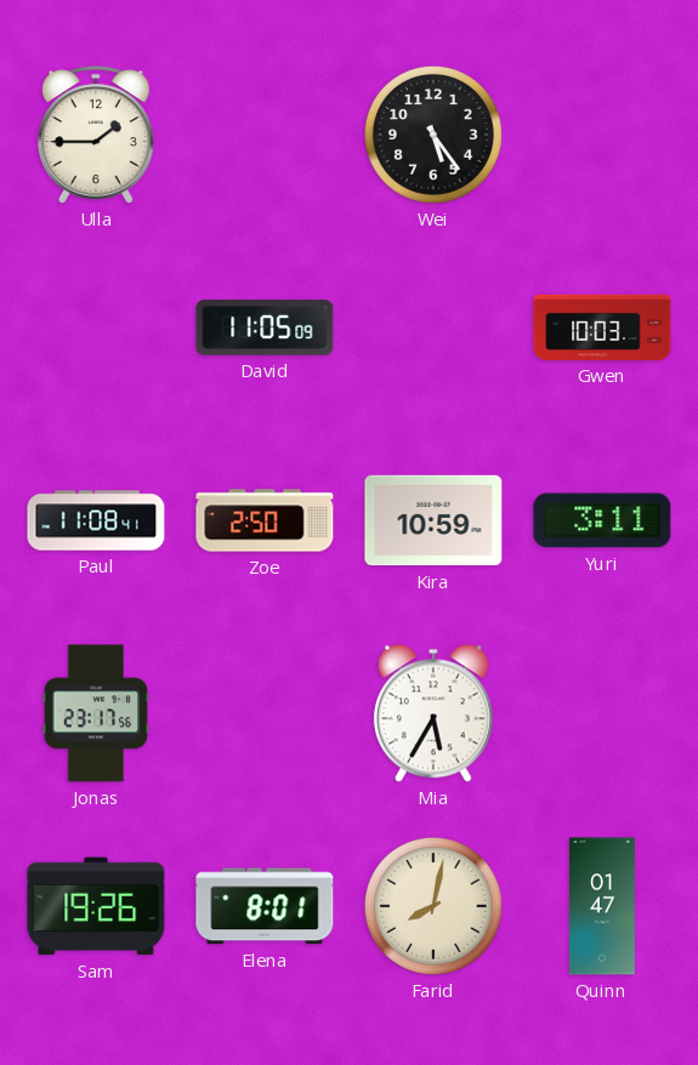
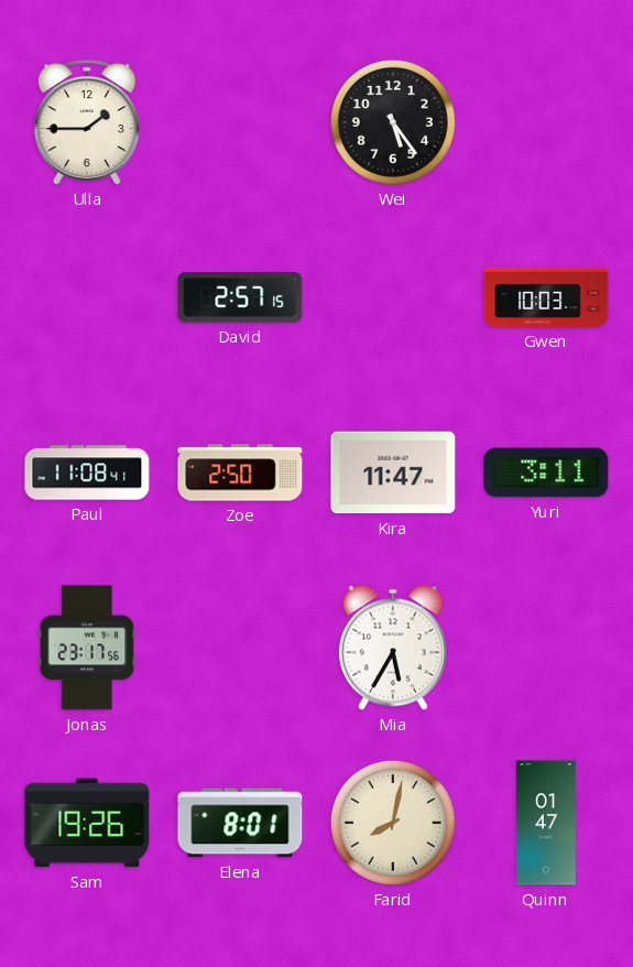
David: 11:05 -> 2:57
Kira: 10:59 -> 11:47
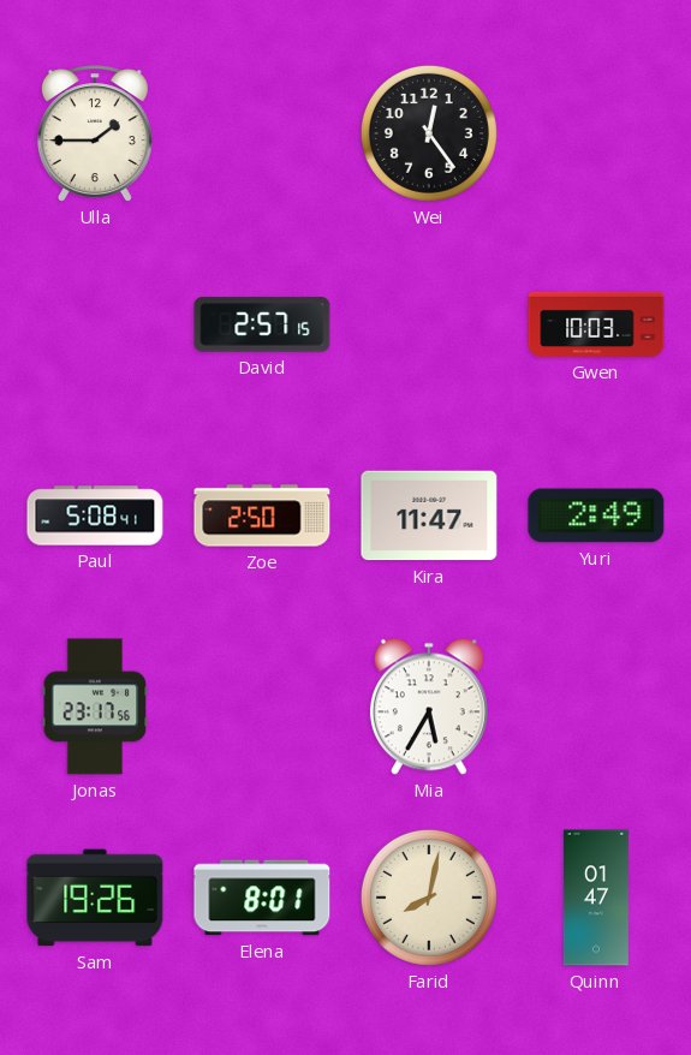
Wei: 5:24 -> 12:24
Paul: 11:08 -> 5:08
Yuri: 3:11 -> 2:49
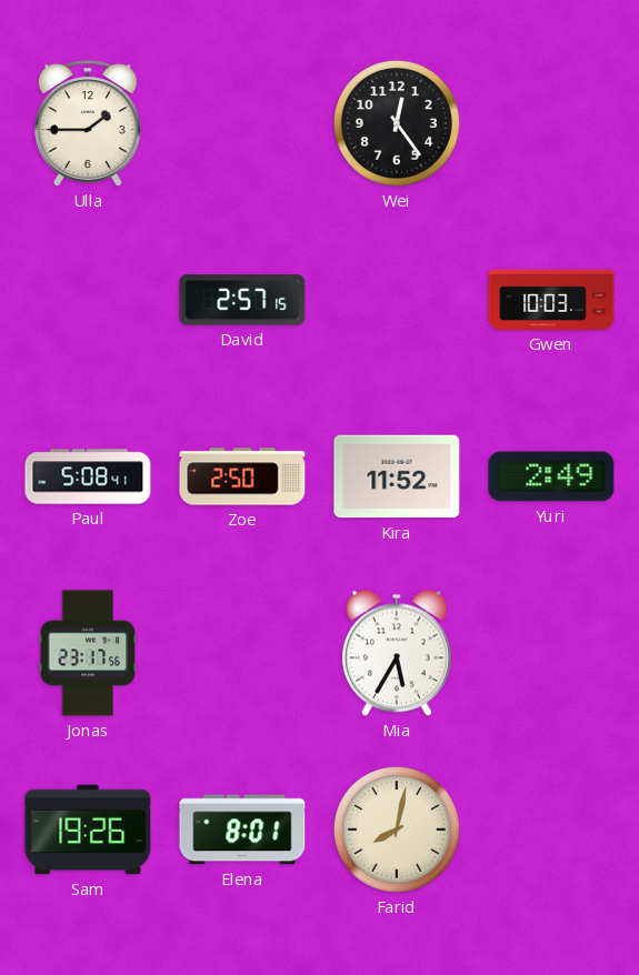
Kira: 11:47 -> 11:52
Quinn: 01:47 -> none
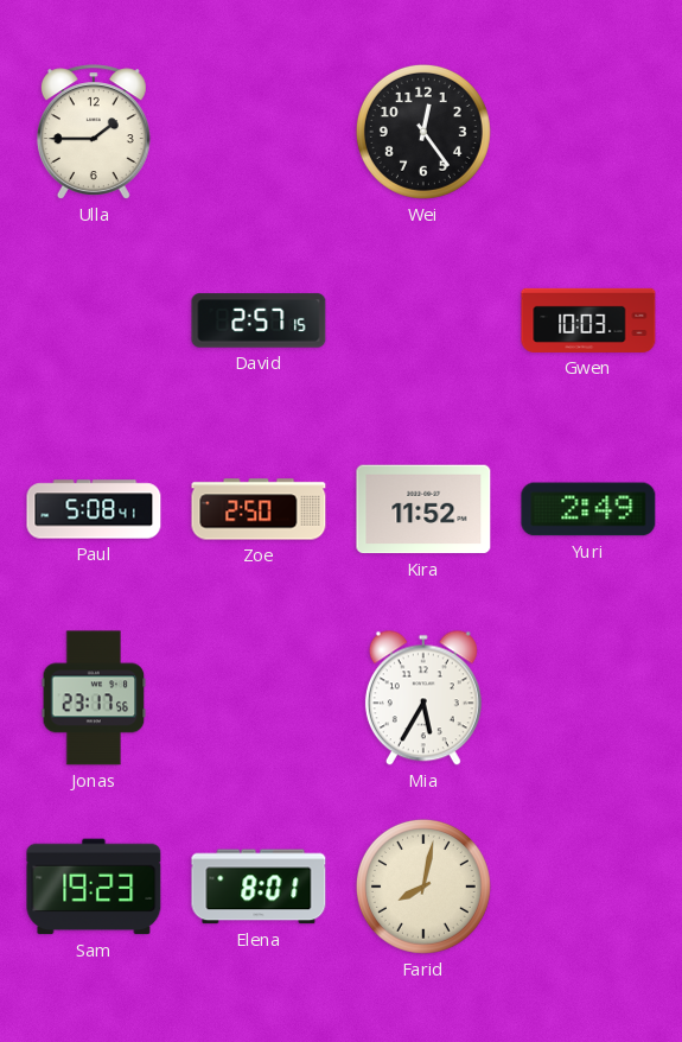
Sam: 19:26 -> 19:23
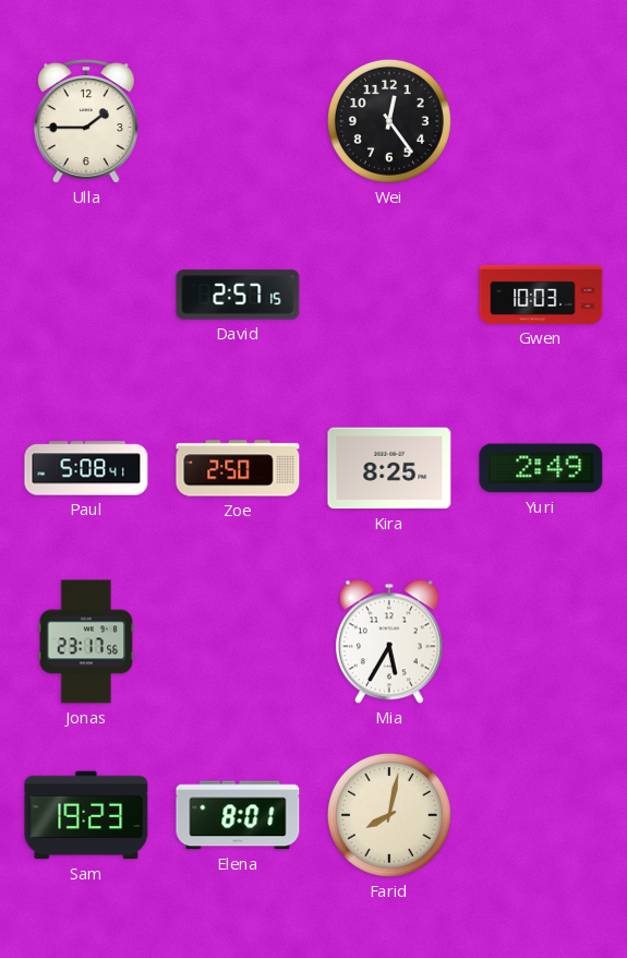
Kira: 11:52 -> 8:25
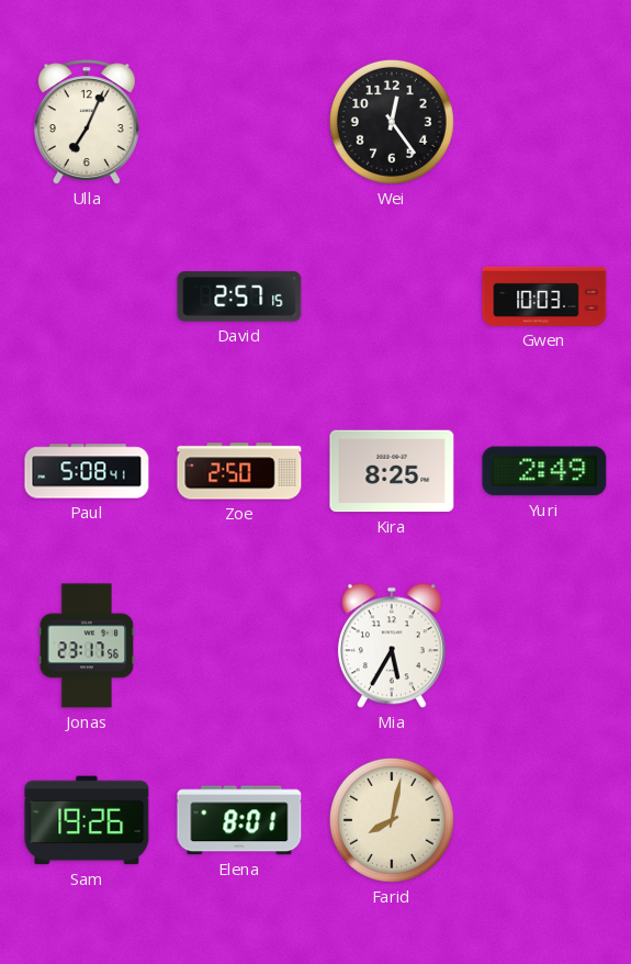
Ulla: 1:45 -> 7:04
Sam: 19:23 -> 19:26
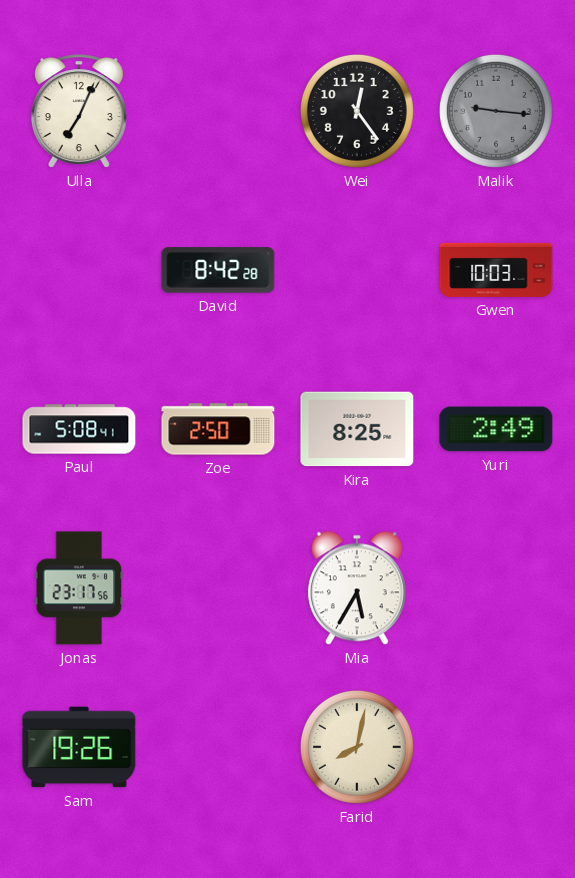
Malik: none -> 9:16
David: 2:57 -> 8:42
Elena: 8:01 -> none
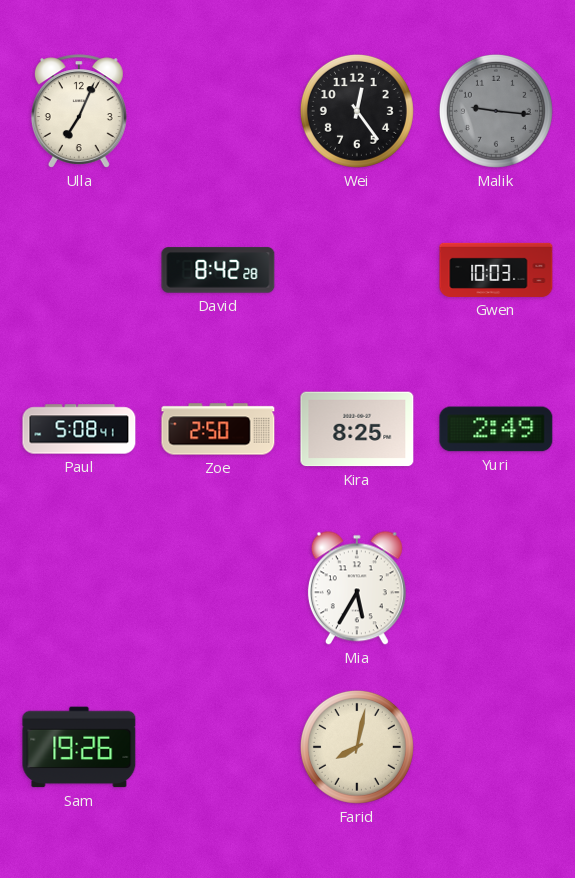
Jonas: 23:17 -> none
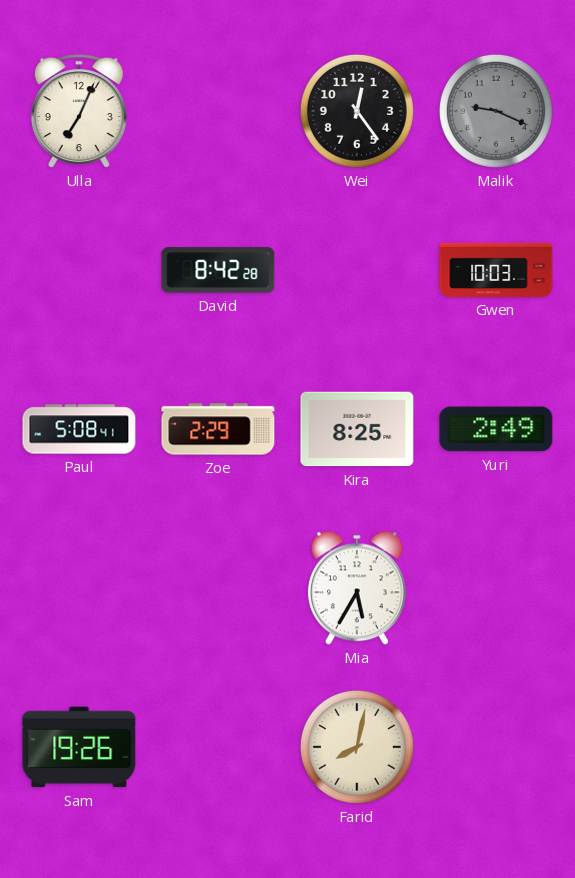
Malik: 9:16 -> 9:19
Zoe: 2:50 -> 2:29
